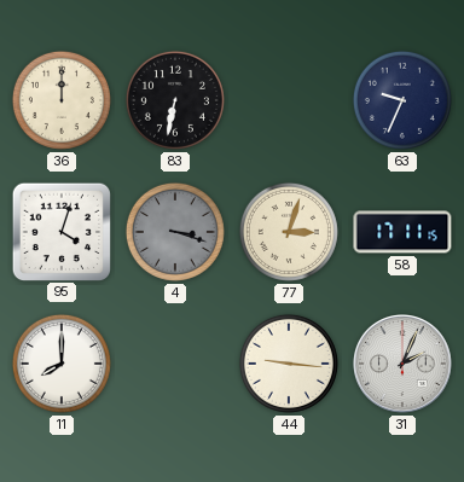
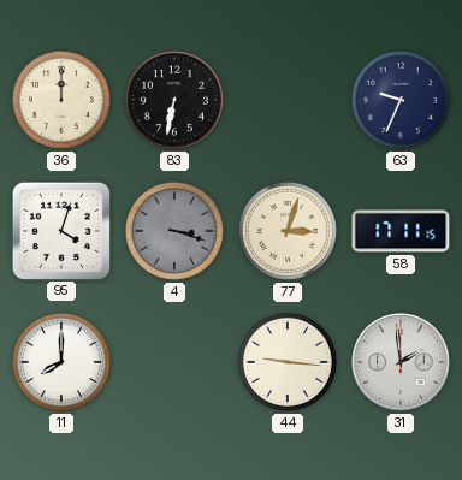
31: 2:04 -> 1:59
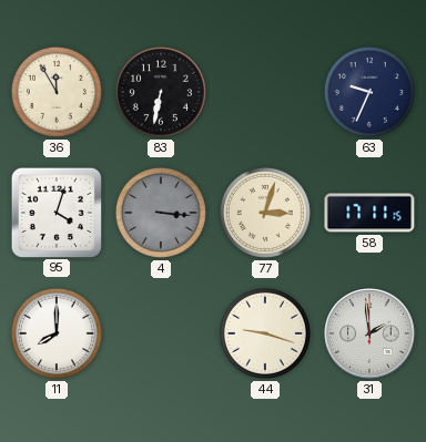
36: 12:00 -> 11:55
4: 3:18 -> 3:16
44: 9:16 -> 9:18
